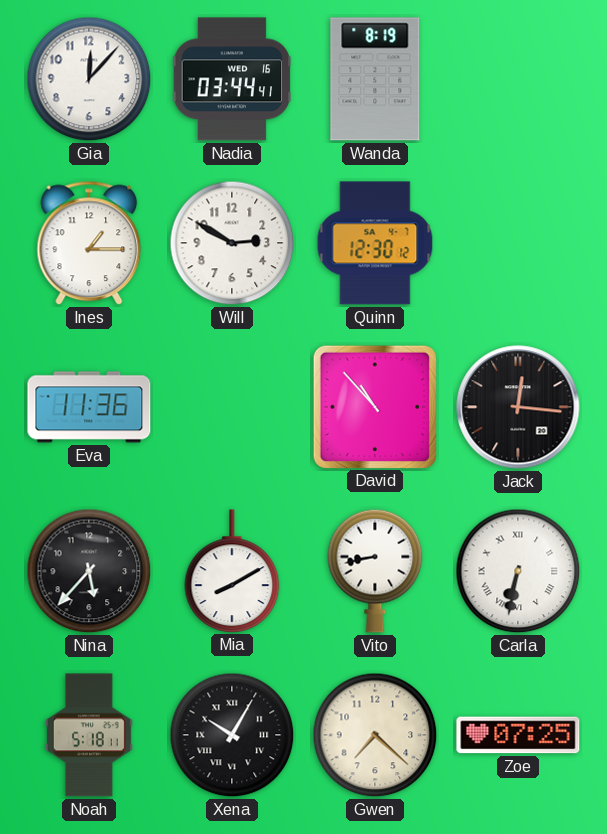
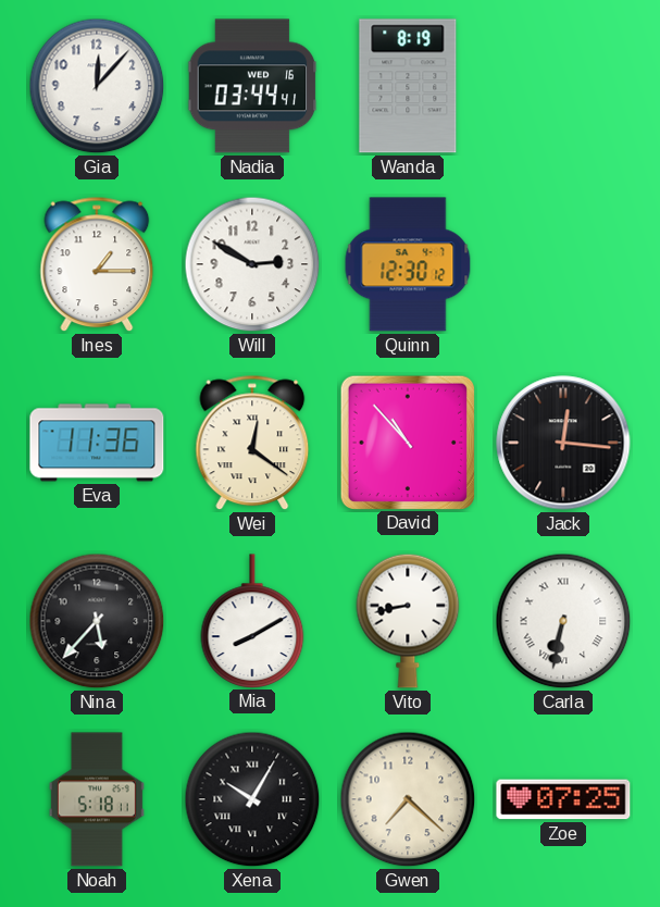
Wei: none -> 12:21
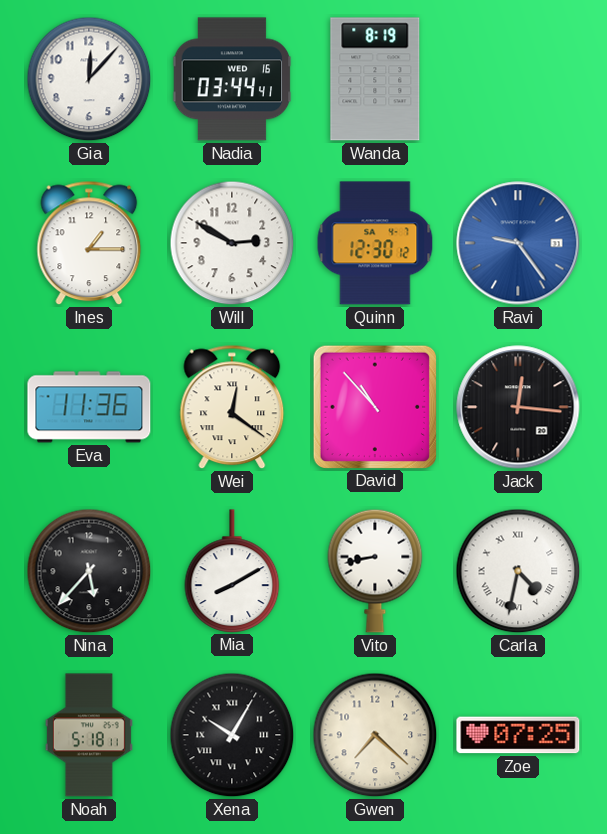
Ravi: none -> 9:24
Carla: 6:32 -> 4:32
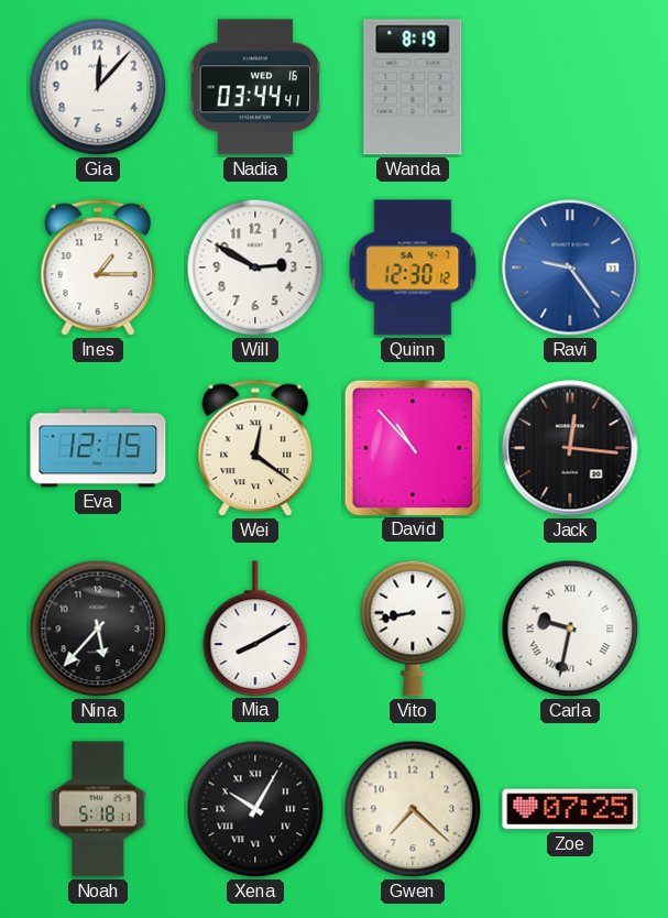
Eva: 11:36 -> 12:15
Carla: 4:32 -> 9:32
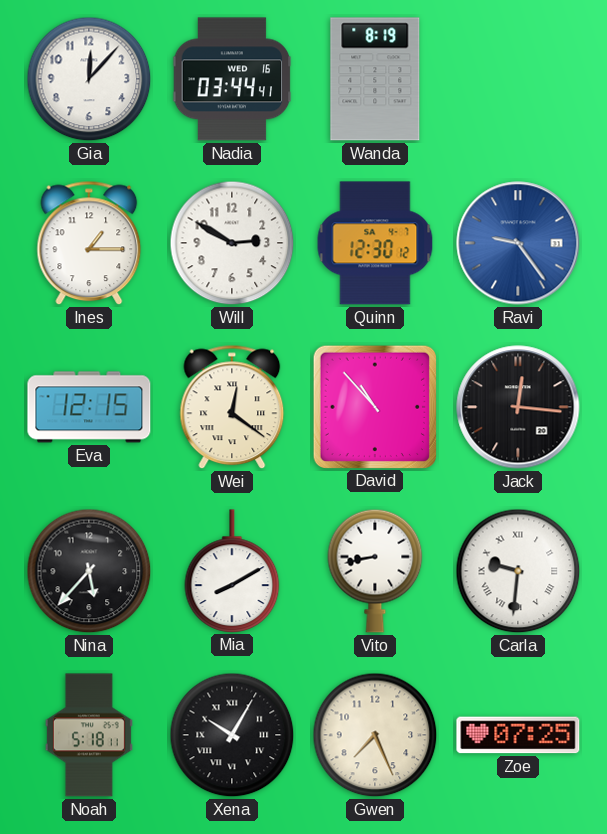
Carla: 9:32 -> 9:31
Gwen: 7:22 -> 7:26
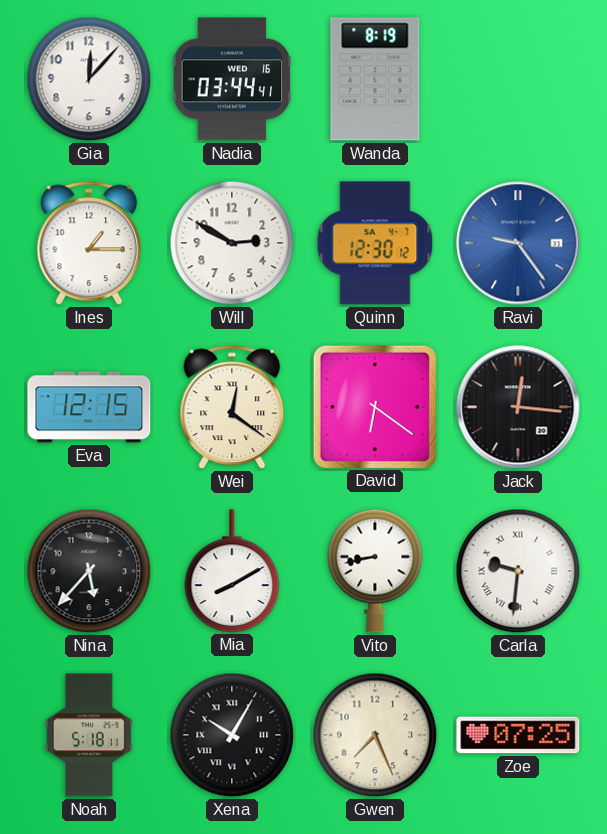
David: 10:53 -> 6:21
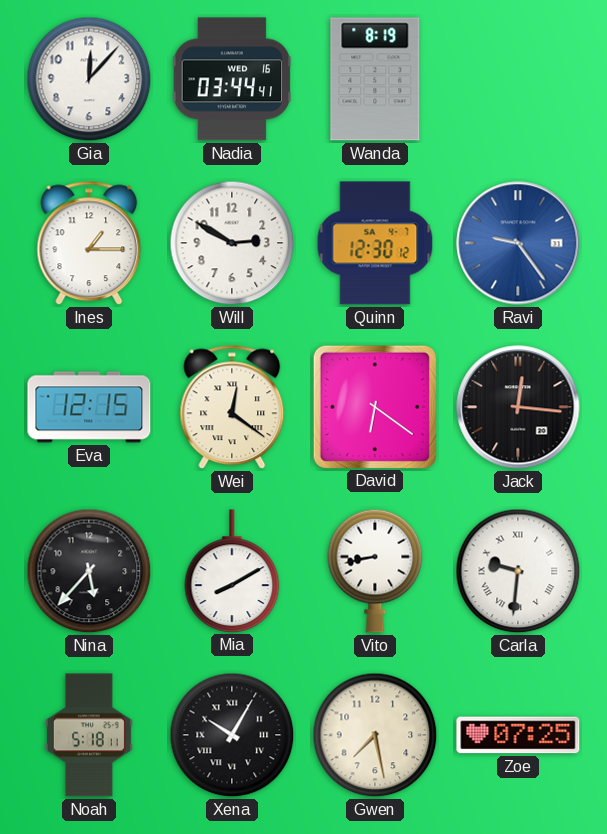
Gwen: 7:26 -> 7:28
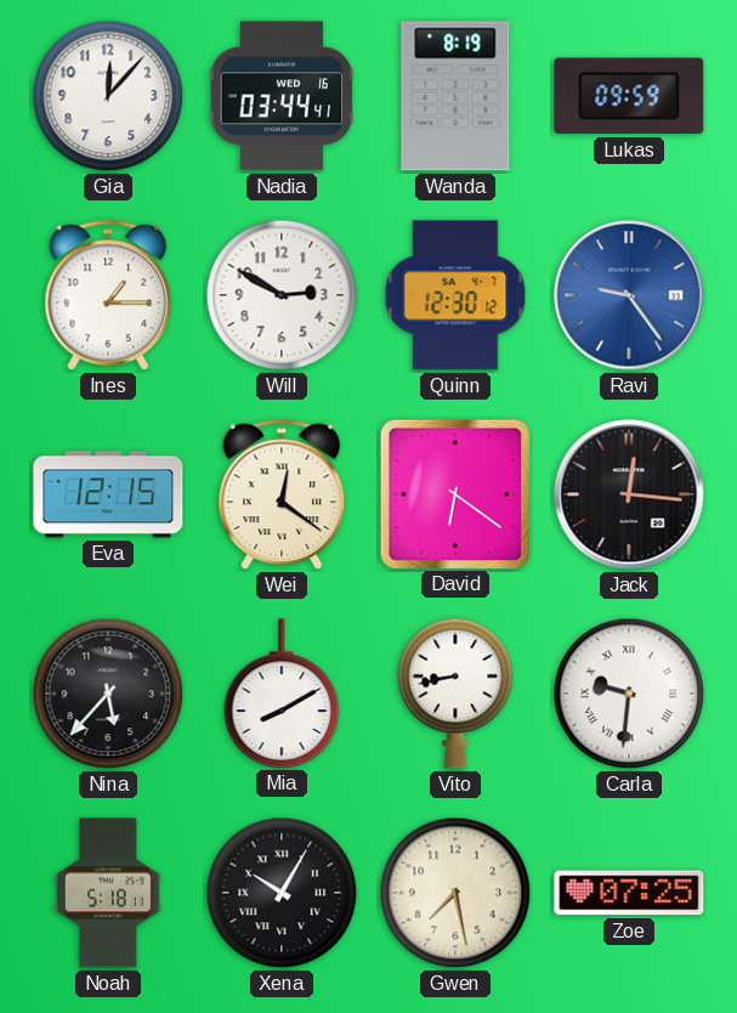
Lukas: none -> 09:59
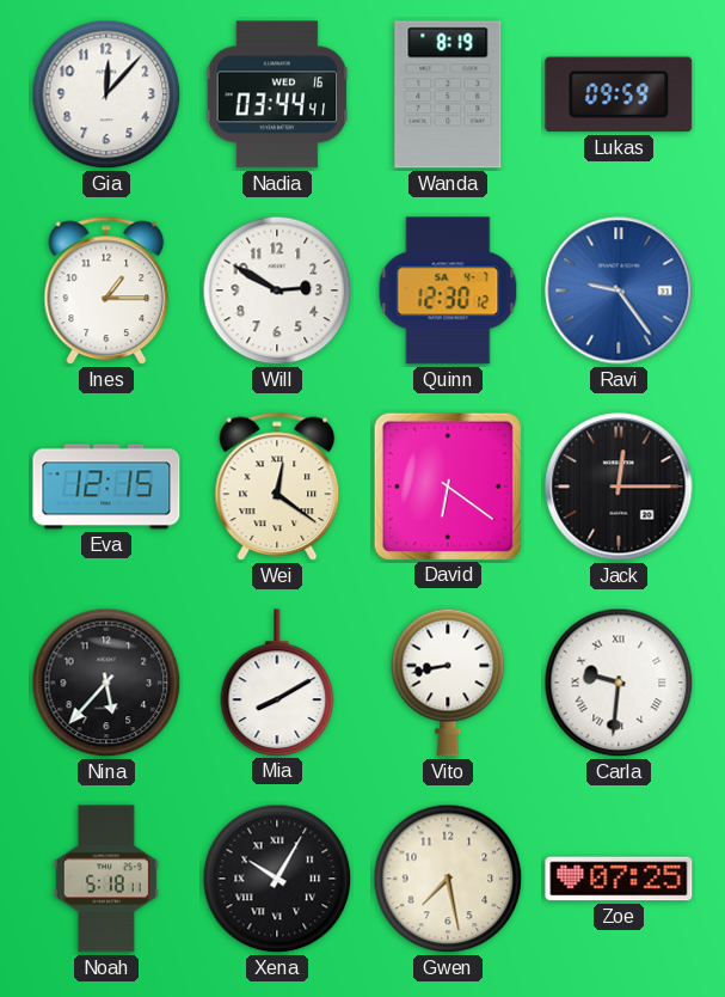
Jack: 12:16 -> 12:15
